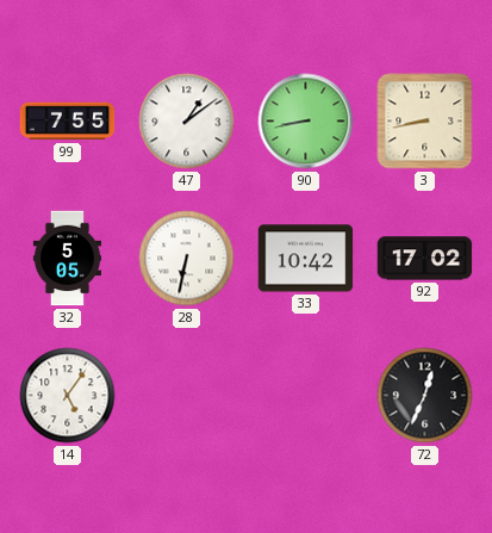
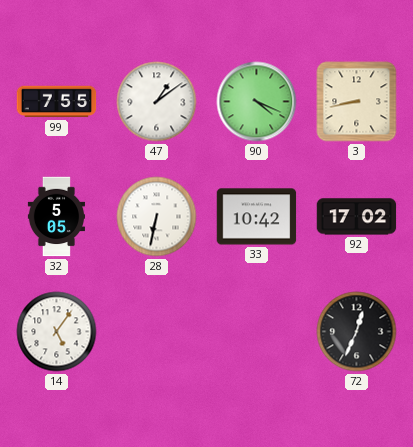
90: 8:43 -> 4:19
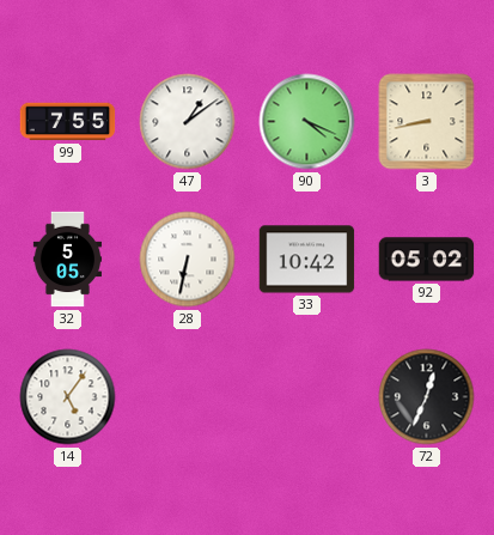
92: 17:02 -> 05:02
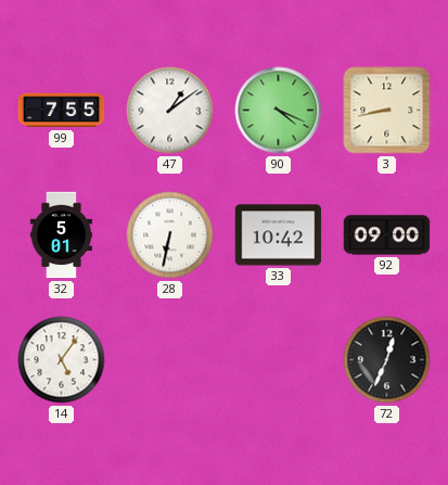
32: 5:05 -> 5:01
92: 05:02 -> 09:00
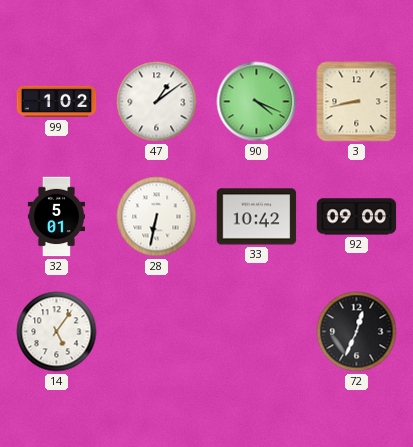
99: 7:55 -> 1:02
